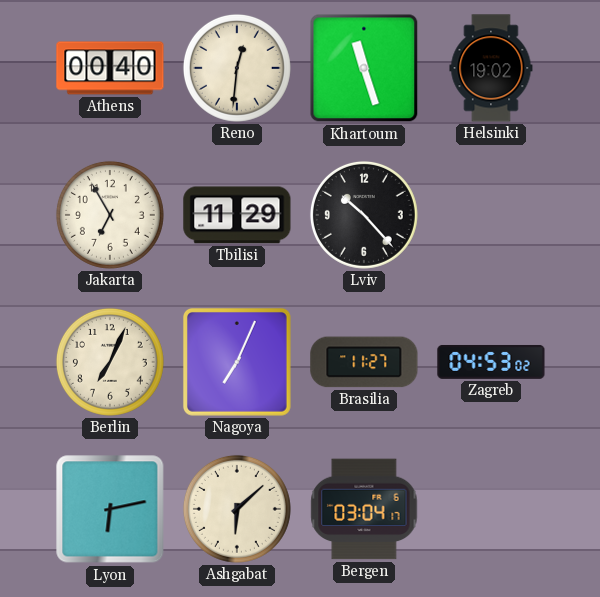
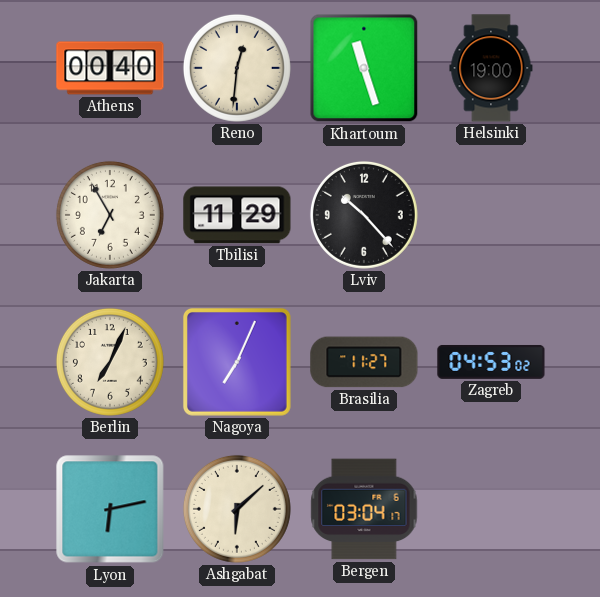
Helsinki: 19:02 -> 19:00
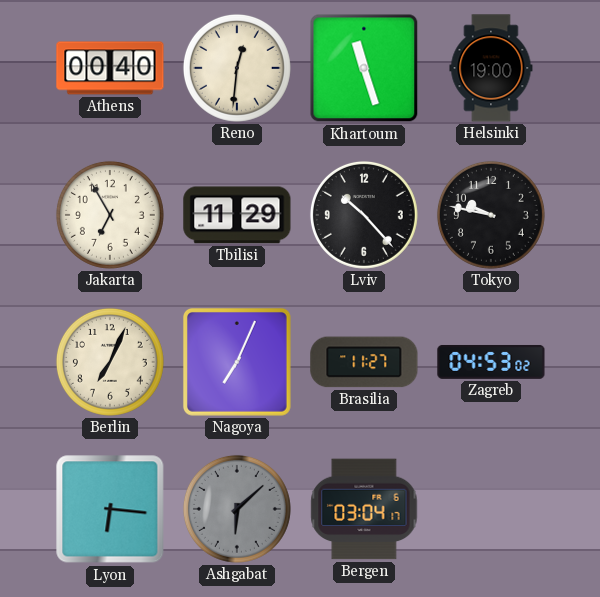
Tokyo: none -> 9:47
Lyon: 6:13 -> 6:16
Ashgabat dial: cream -> grey
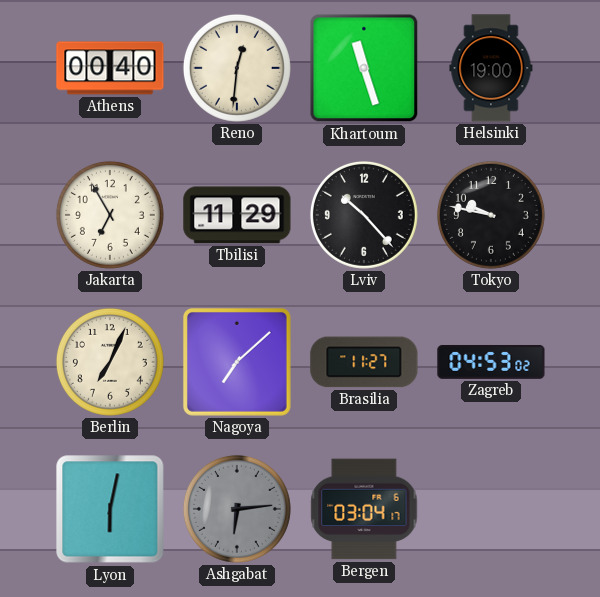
Nagoya: 7:04 -> 7:08
Lyon: 6:16 -> 6:02
Ashgabat: 6:08 -> 6:14
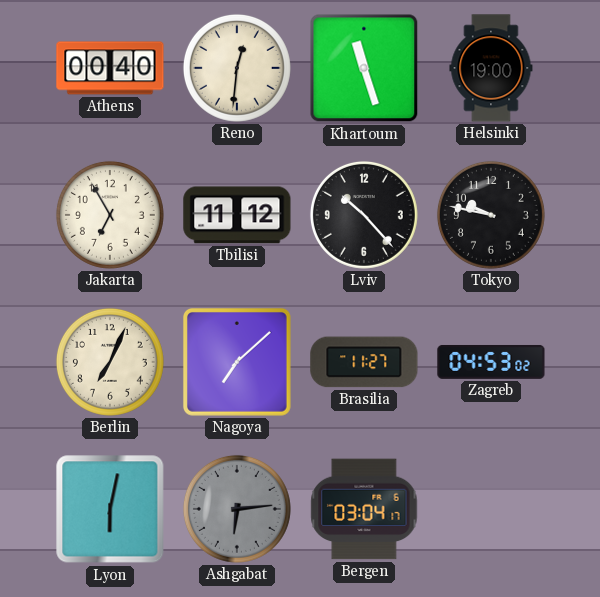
Tbilisi: 11:29 -> 11:12
